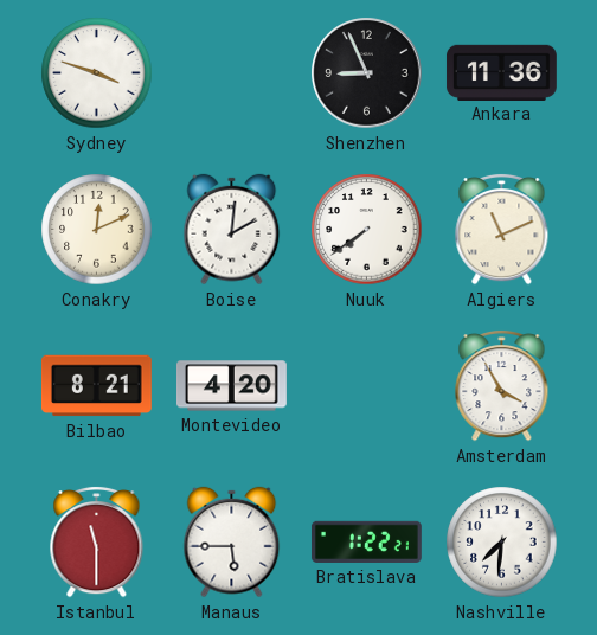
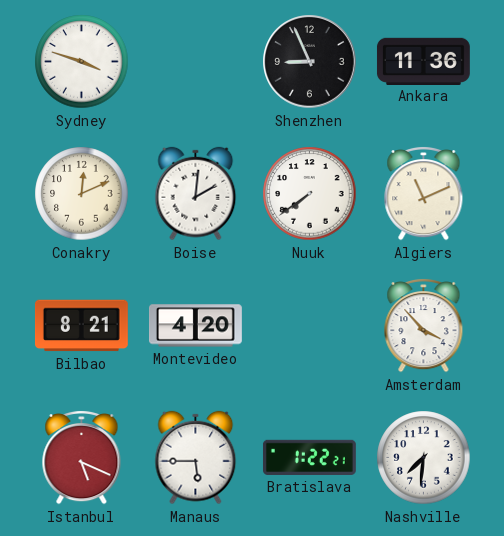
Amsterdam: 3:55 -> 3:53
Istanbul: 11:30 -> 5:19
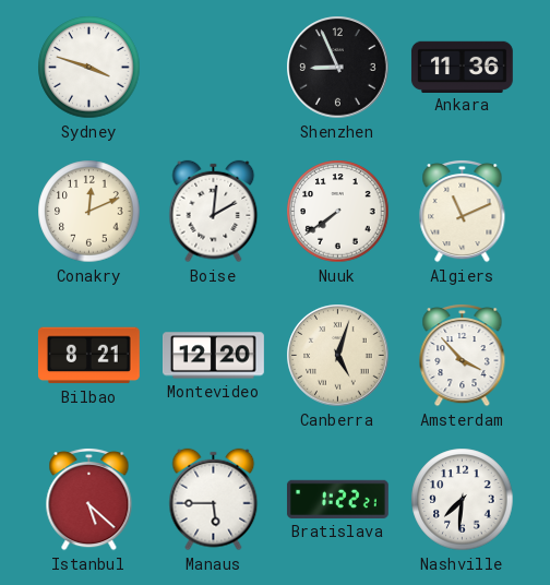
Montevideo: 4:20 -> 12:20
Canberra: none -> 5:03
Istanbul: 5:19 -> 5:22
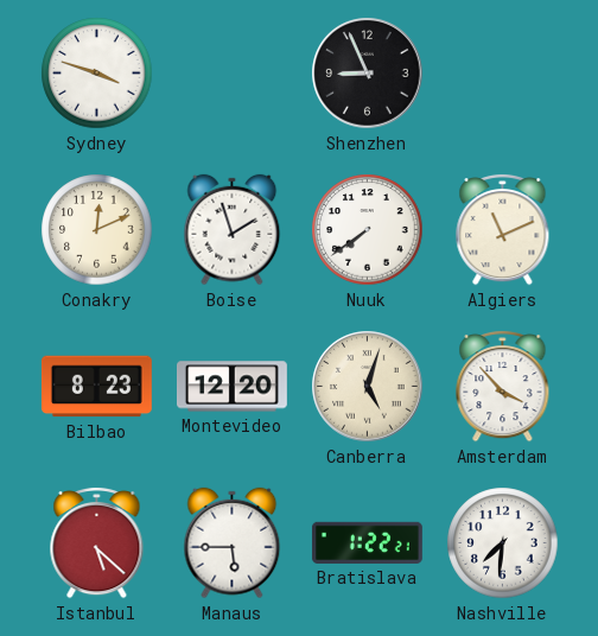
Ankara: 11:36 -> none
Boise: 2:01 -> 1:57
Bilbao: 8:21 -> 8:23
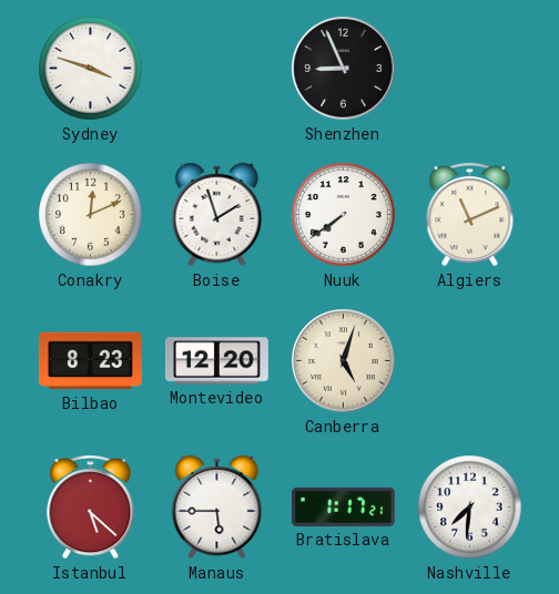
Amsterdam: 3:53 -> none
Bratislava: 1:22 -> 1:17
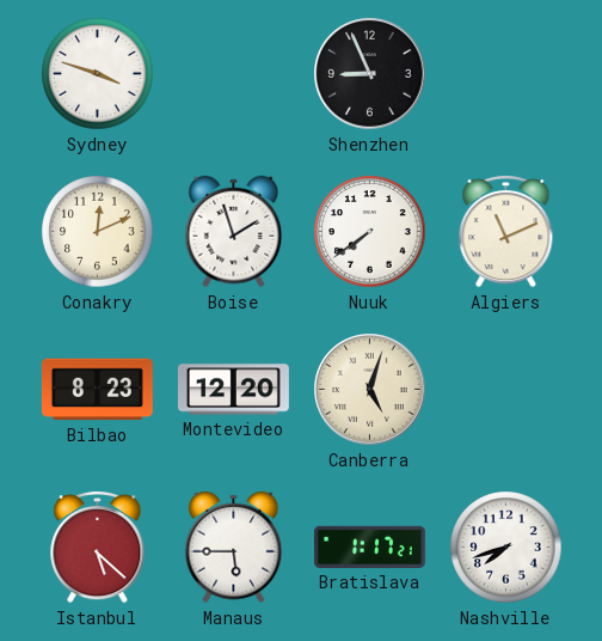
Nashville: 7:31 -> 7:42
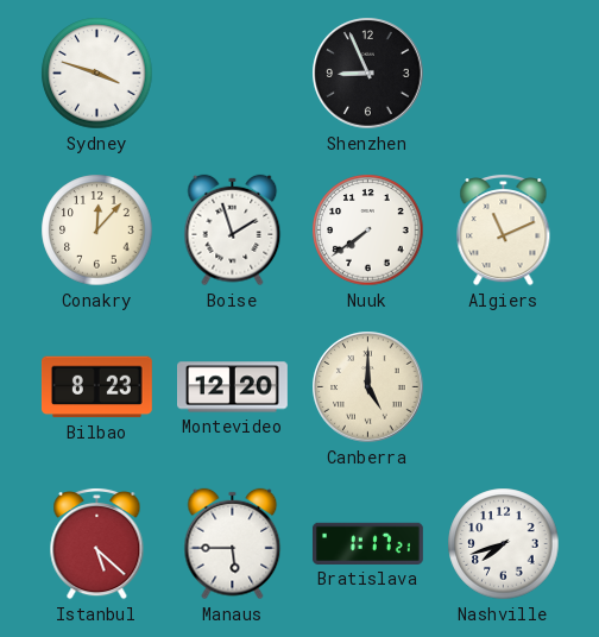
Conakry: 12:11 -> 12:07
Canberra: 5:03 -> 5:00
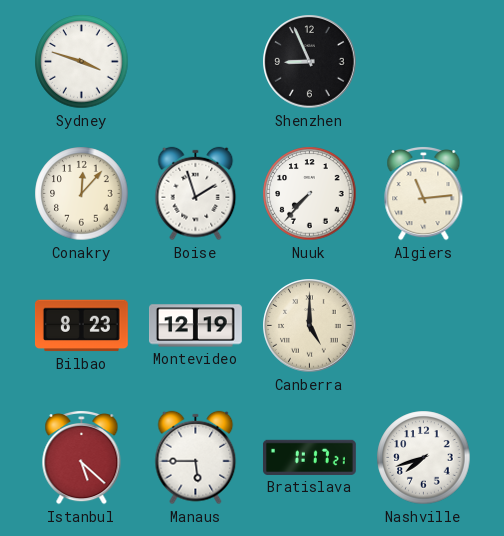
Nuuk: 7:39 -> 7:37
Algiers: 11:11 -> 11:14
Montevideo: 12:20 -> 12:19
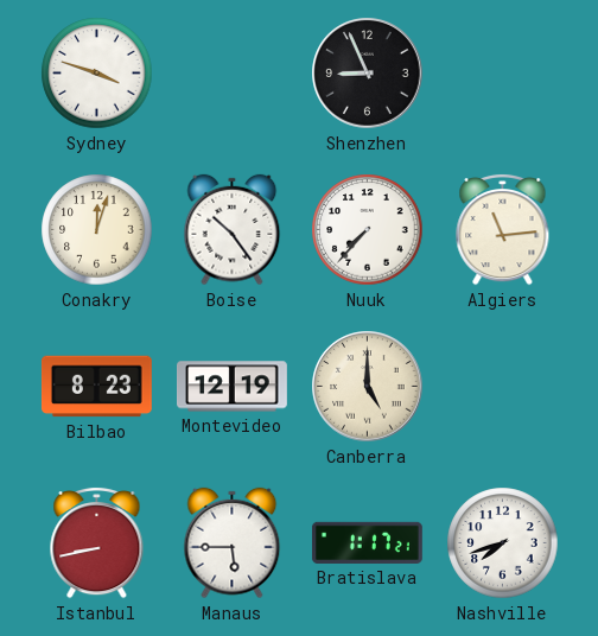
Conakry: 12:07 -> 12:03
Boise: 1:57 -> 10:24
Istanbul: 5:22 -> 8:43
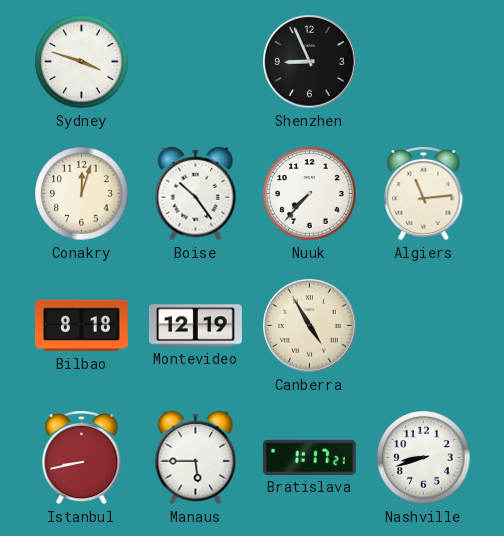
Bilbao: 8:23 -> 8:18
Canberra: 5:00 -> 4:55
Nashville: 7:42 -> 8:42
